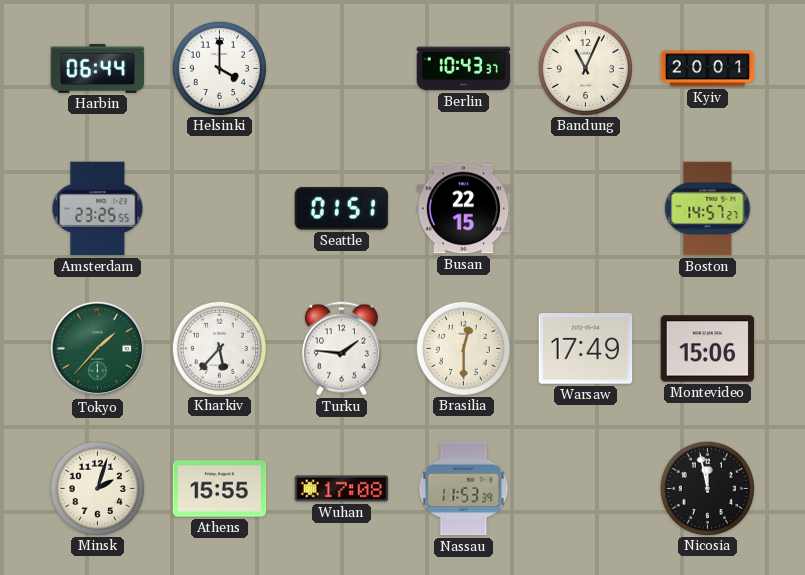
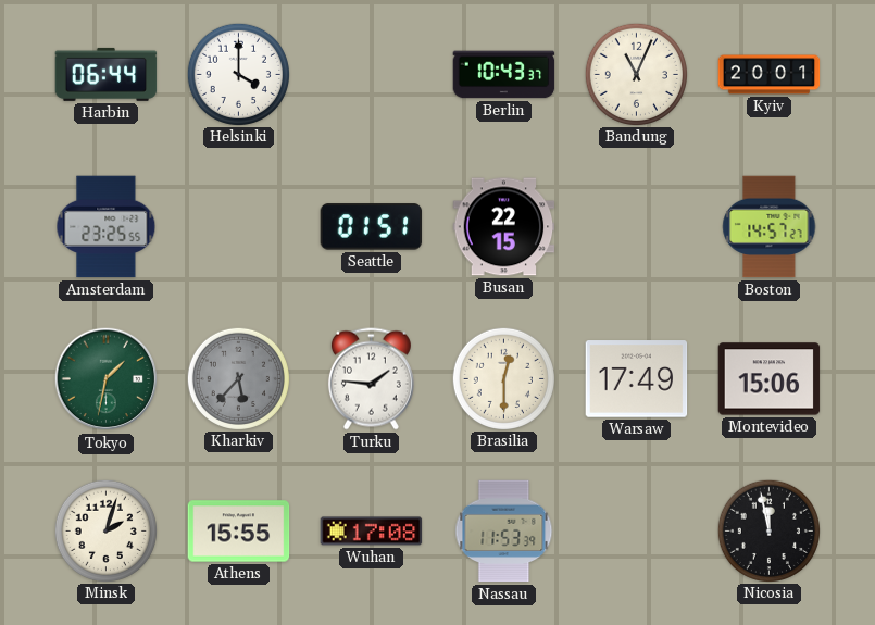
Tokyo: 1:37 -> 1:32
Kharkiv dial: white -> grey
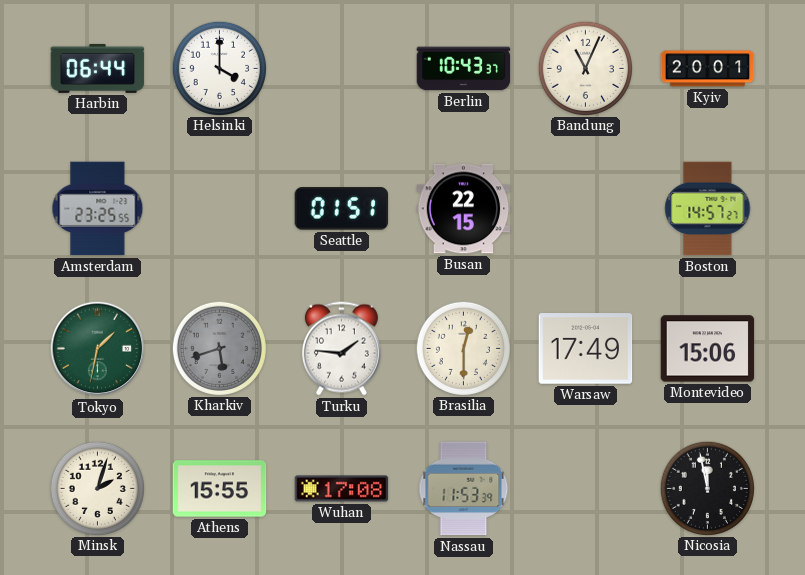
Kharkiv: 5:37 -> 5:42
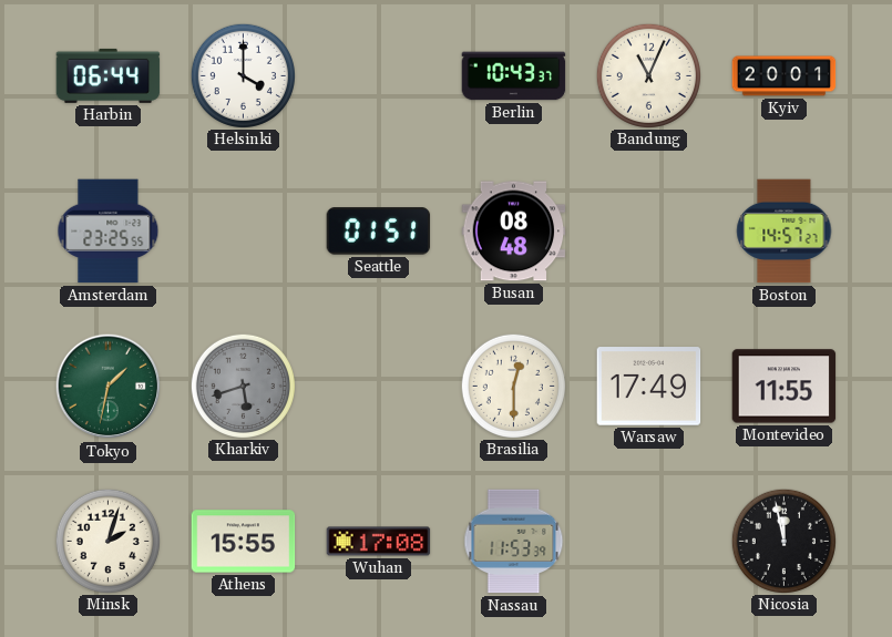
Busan: 22:15 -> 08:48
Turku: 1:46 -> none
Montevideo: 15:06 -> 11:55
